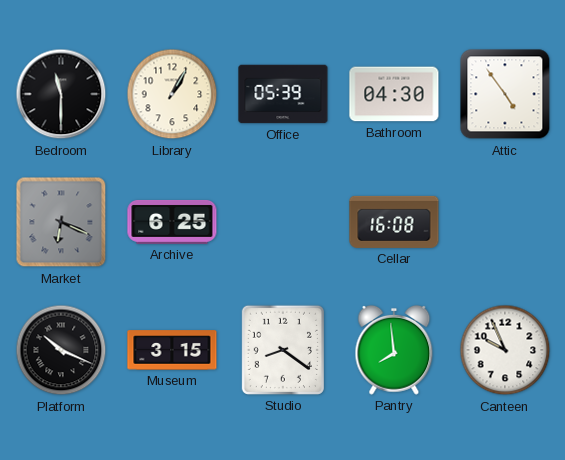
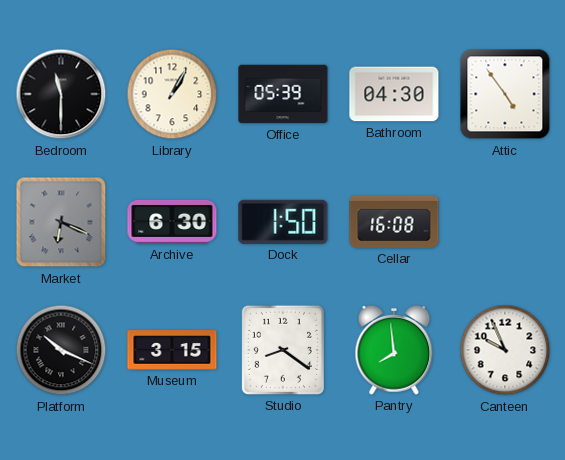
Archive: 6:25 -> 6:30
Dock: none -> 1:50
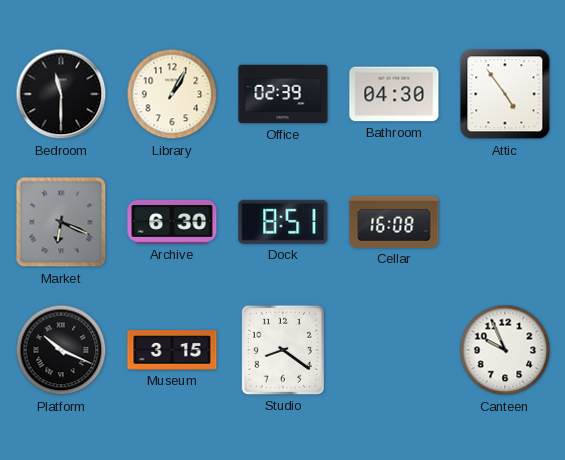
Office: 05:39 -> 02:39
Dock: 1:50 -> 8:51
Pantry: 7:59 -> none
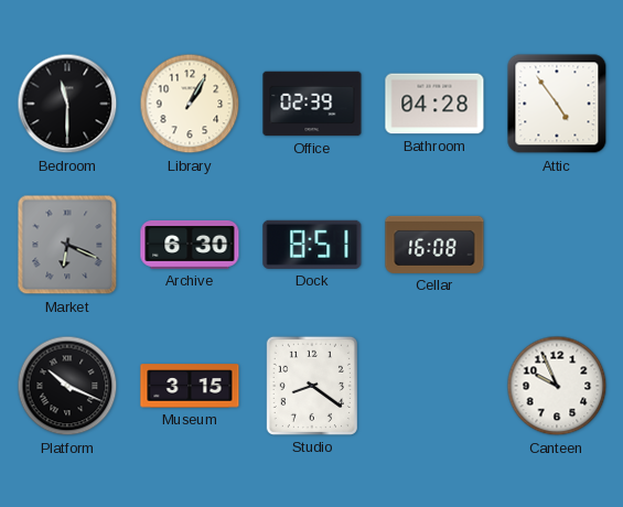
Bathroom: 04:30 -> 04:28
